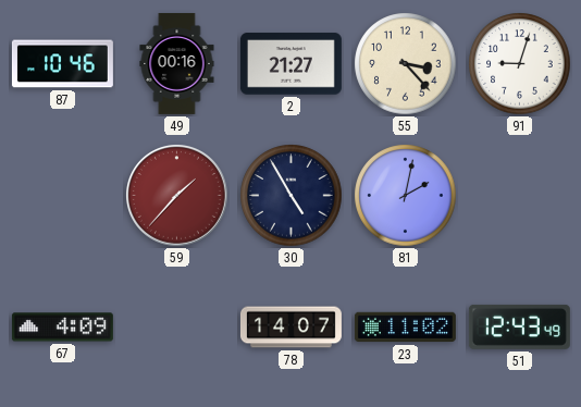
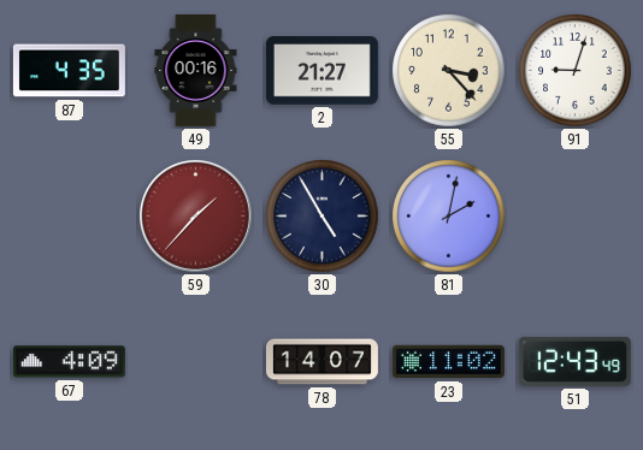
87: 10:46 -> 4:35
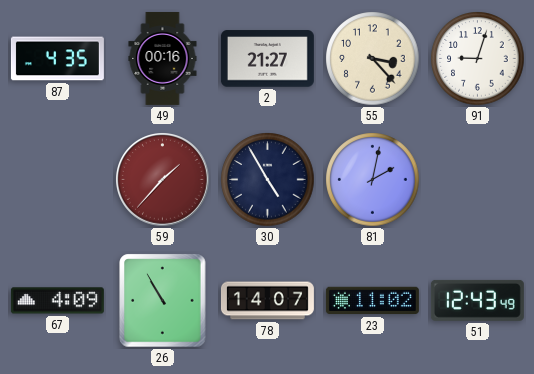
26: none -> 10:55
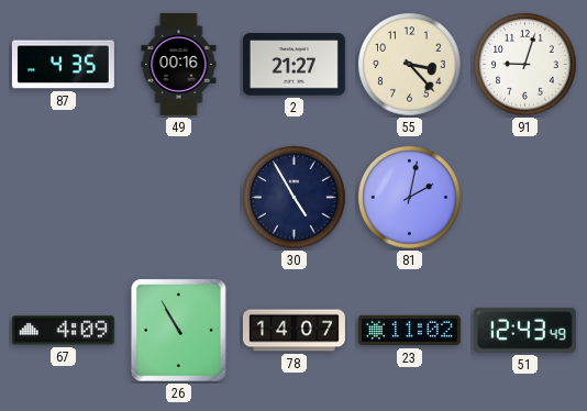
59: 1:37 -> none
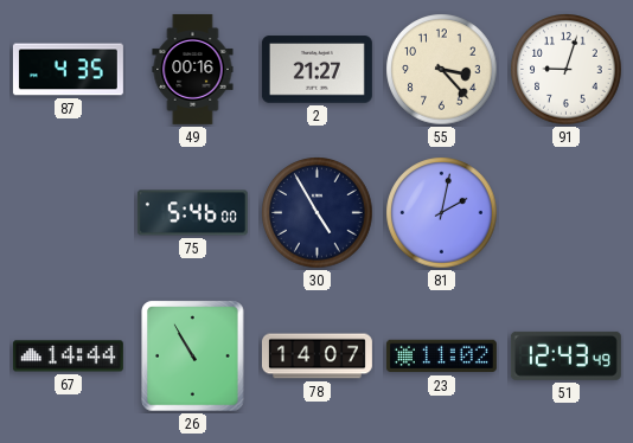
75: none -> 5:46
67: 4:09 -> 14:44
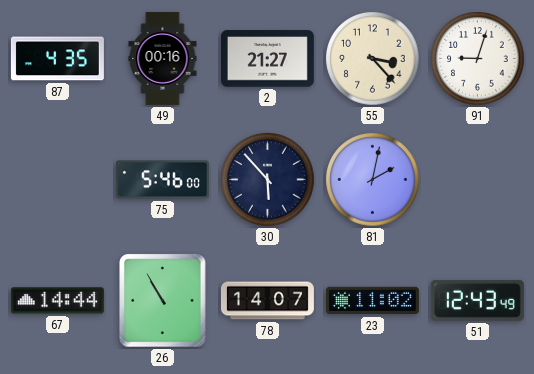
30: 4:55 -> 5:53
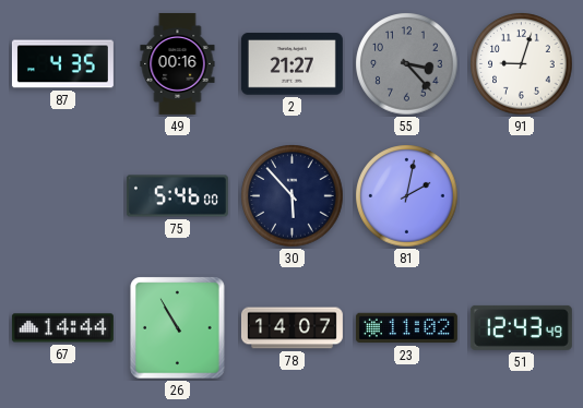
55 dial: cream -> grey
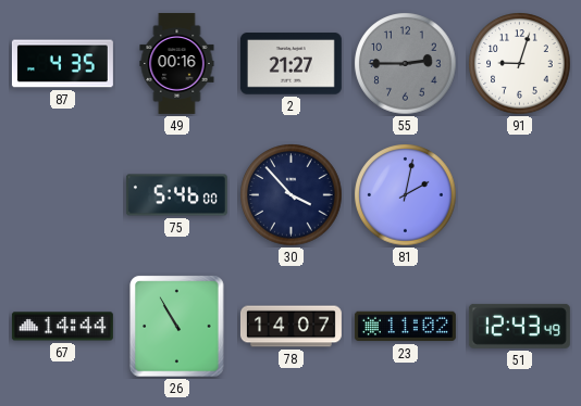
55: 3:23 -> 2:45
30: 5:53 -> 3:53
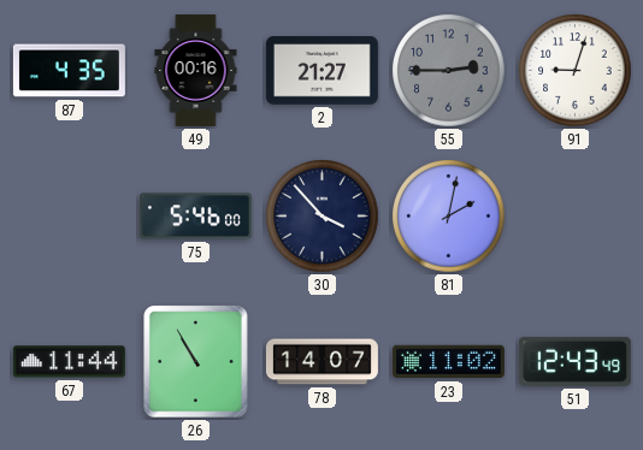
67: 14:44 -> 11:44
